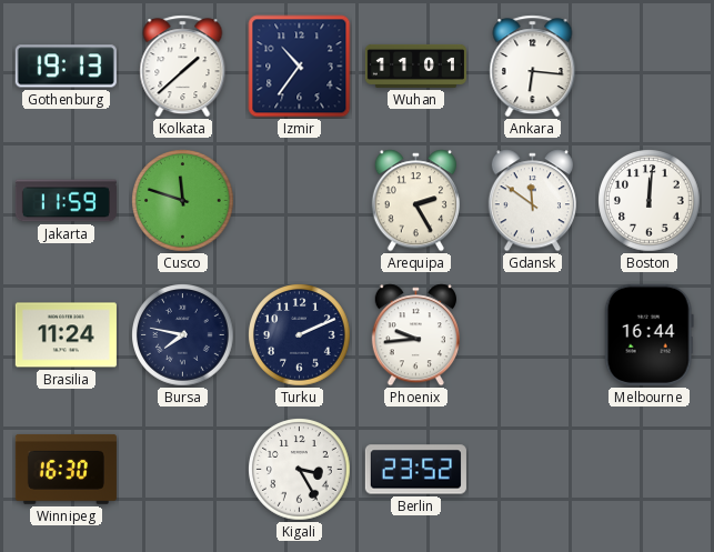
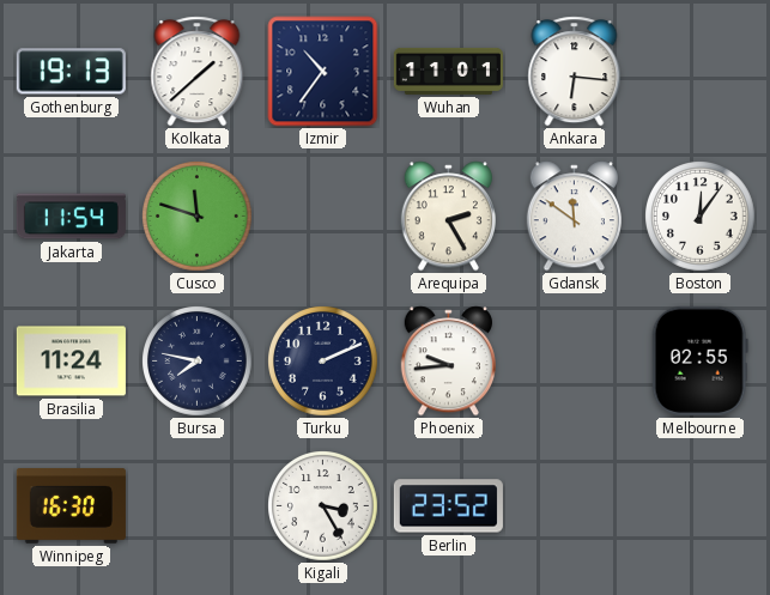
Jakarta: 11:59 -> 11:54
Boston: 12:01 -> 12:06
Melbourne: 16:44 -> 02:55
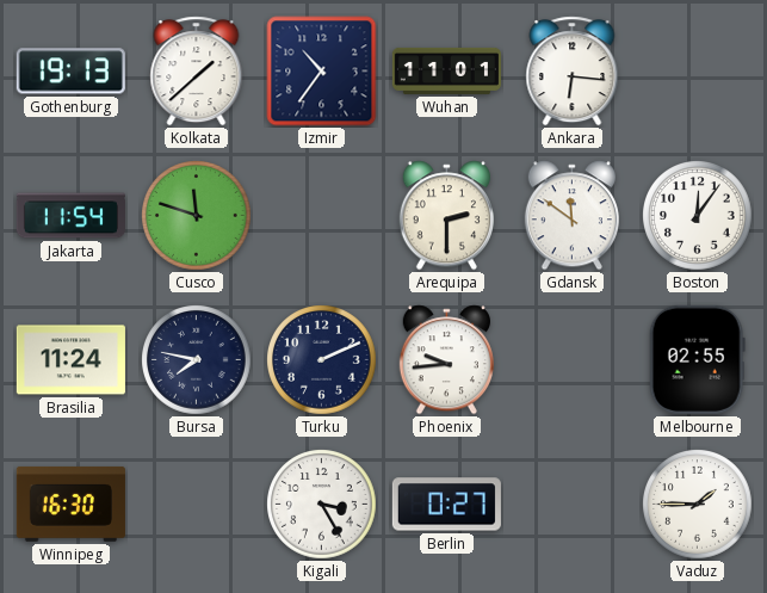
Arequipa: 2:25 -> 2:30
Berlin: 23:52 -> 0:27
Vaduz: none -> 1:45
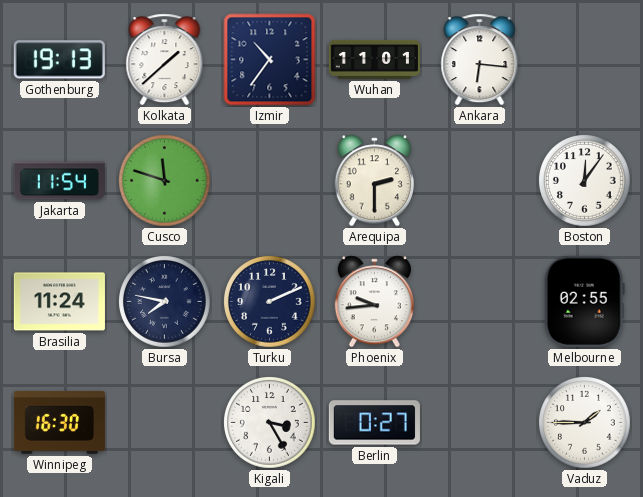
Gdansk: 11:51 -> none
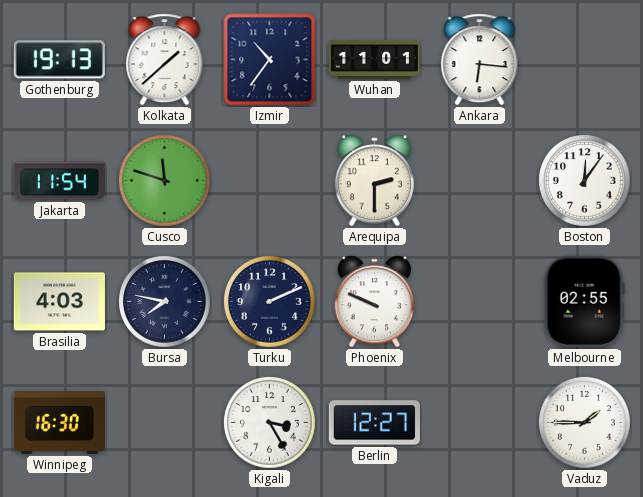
Brasilia: 11:24 -> 4:03
Phoenix: 9:44 -> 9:49
Berlin: 0:27 -> 12:27
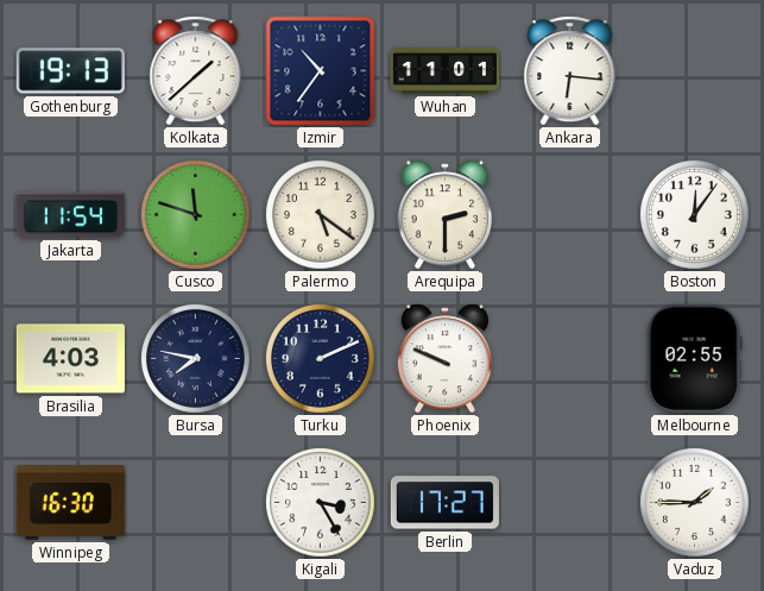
Palermo: none -> 5:21
Berlin: 12:27 -> 17:27
